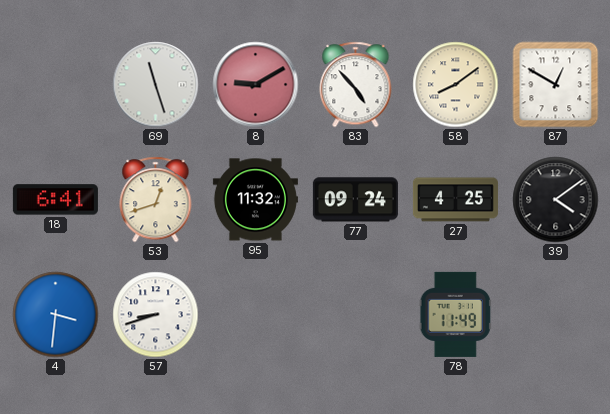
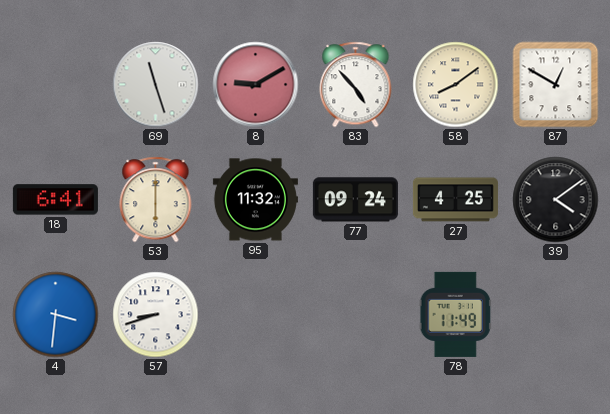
53: 12:42 -> 6:00
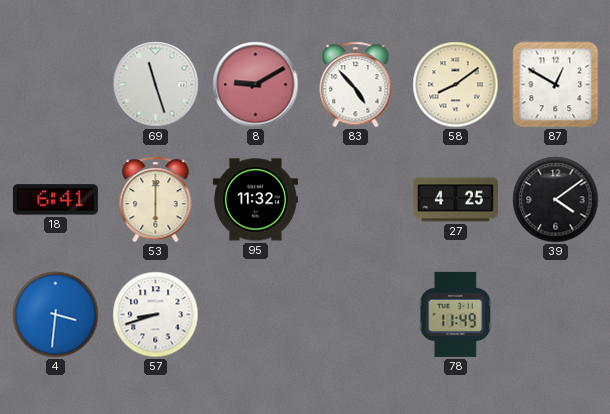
77: 09:24 -> none
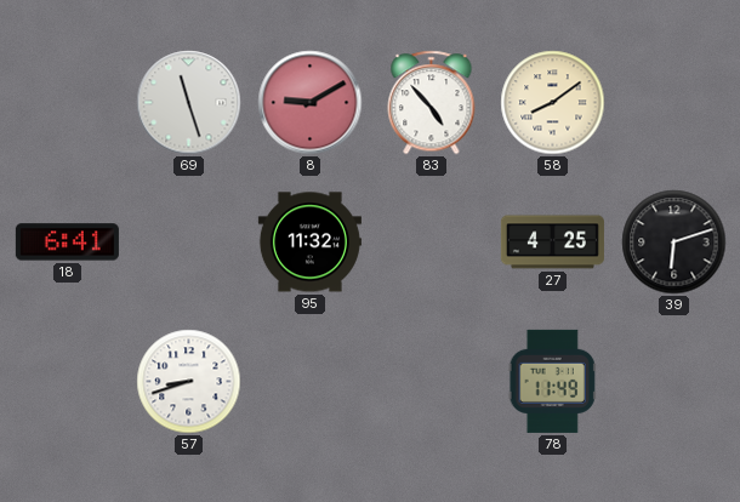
87: 12:50 -> none
53: 6:00 -> none
39: 4:09 -> 6:12
4: 3:31 -> none
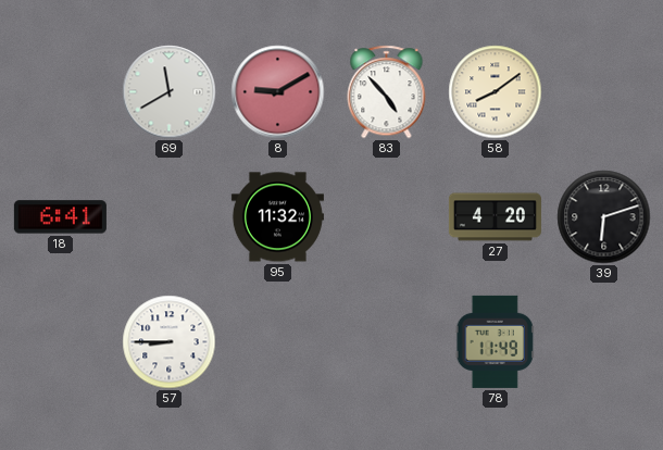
69: 11:27 -> 11:40
27: 4:25 -> 4:20
57: 8:42 -> 8:45
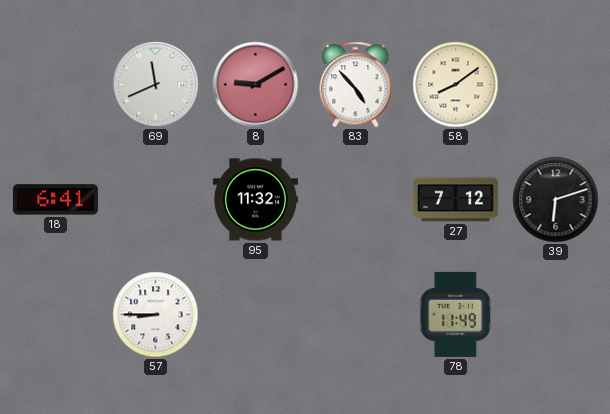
69: 11:40 -> 11:41
27: 4:20 -> 7:12
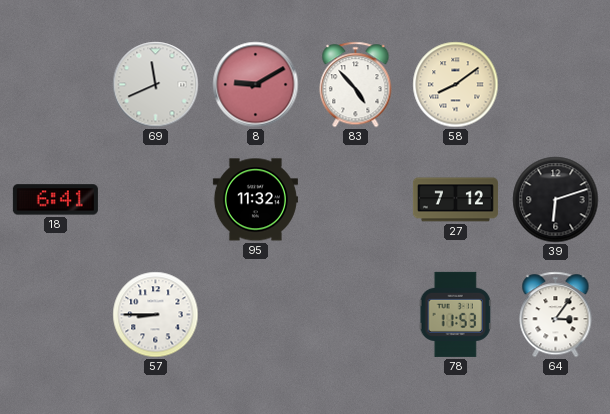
78: 11:49 -> 11:53
64: none -> 3:06
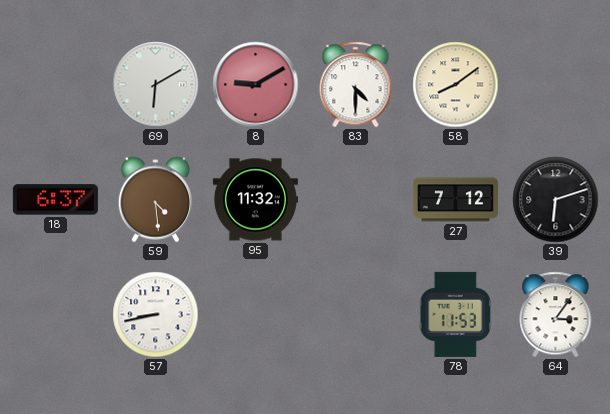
69: 11:41 -> 6:10
83: 4:53 -> 4:30
18: 6:41 -> 6:37
59: none -> 4:29
57: 8:45 -> 8:43
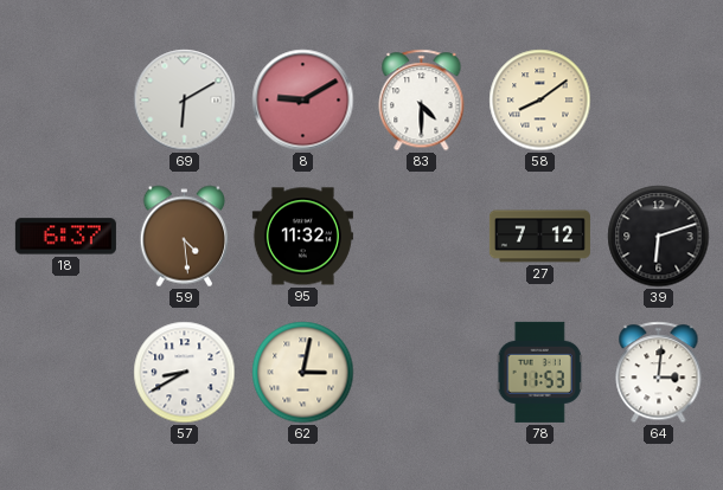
57: 8:43 -> 8:40
62: none -> 3:02
64: 3:06 -> 3:01
